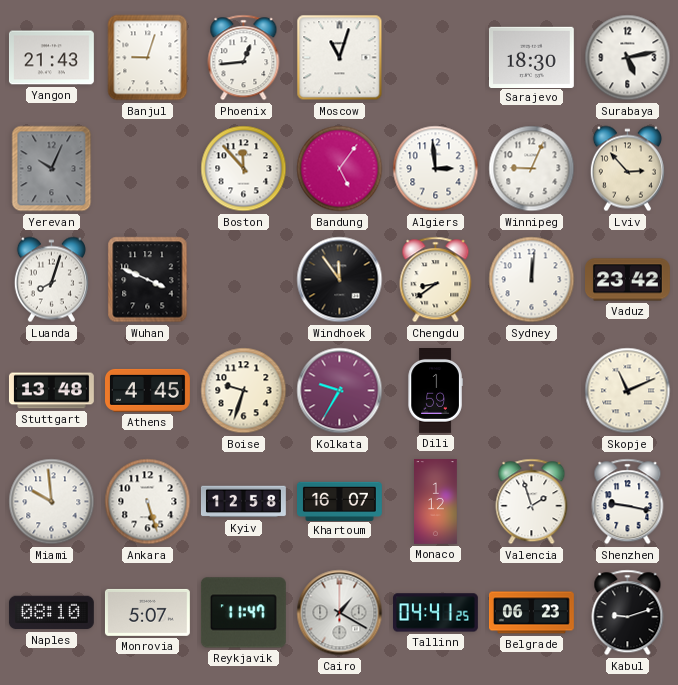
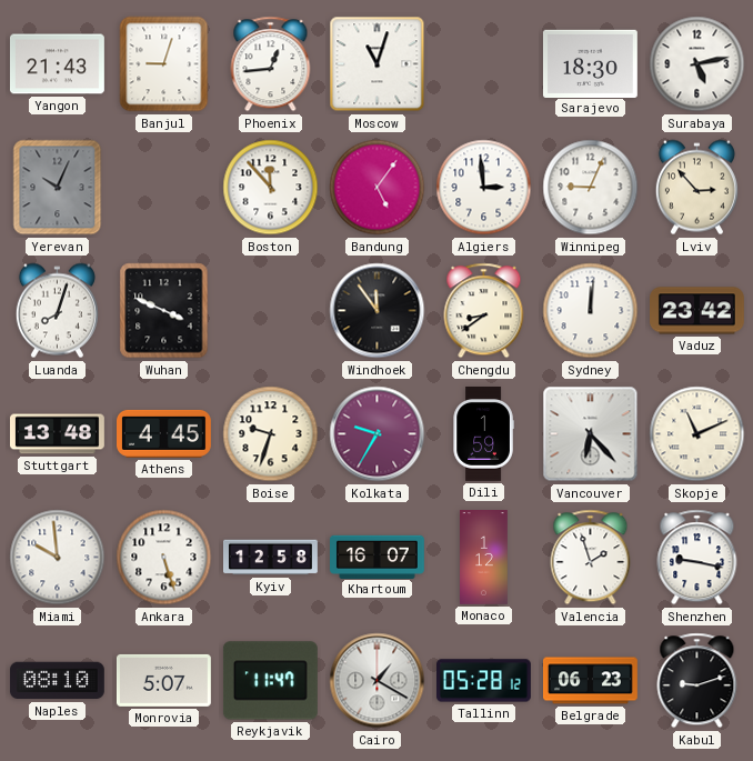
Vancouver: none -> 6:23
Tallinn: 04:41 -> 05:28
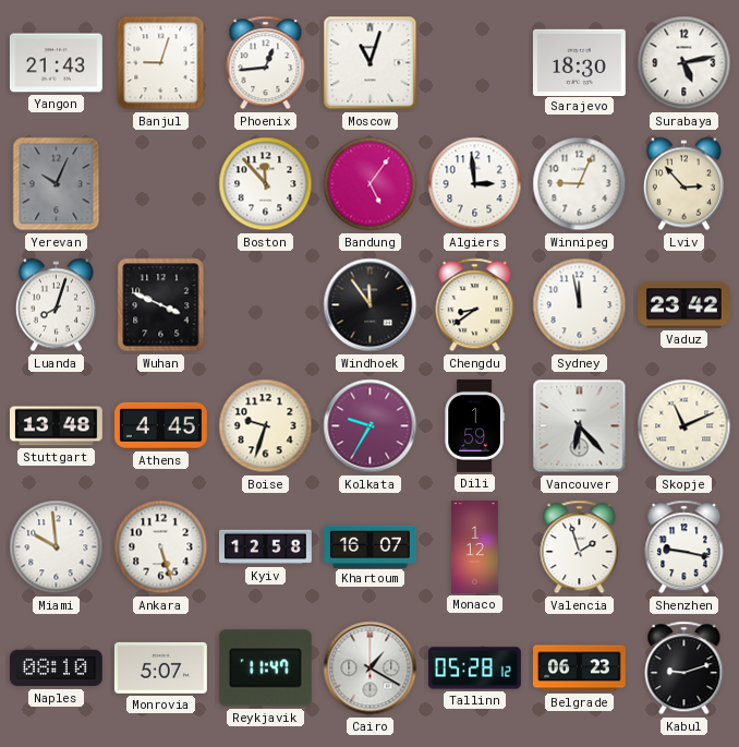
Sydney: 12:01 -> 11:58
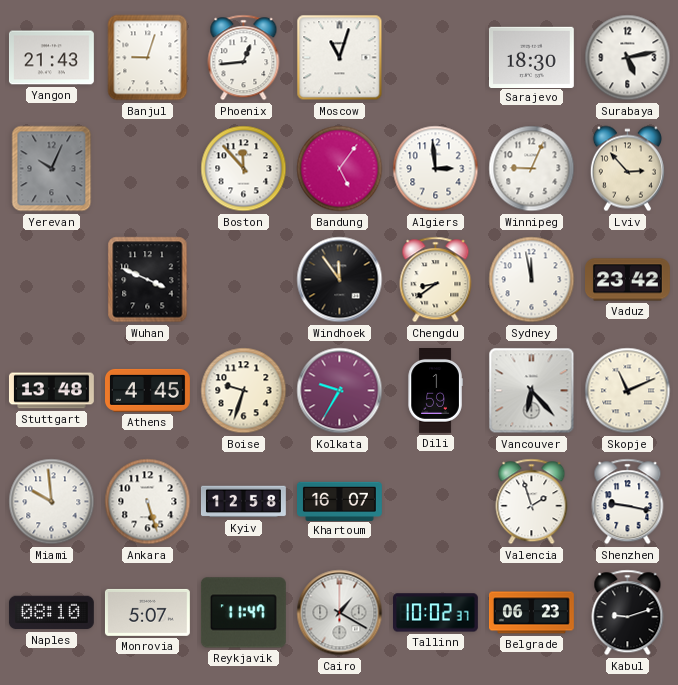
Luanda: 8:03 -> none
Monaco: 1:12 -> none
Tallinn: 05:28 -> 10:02
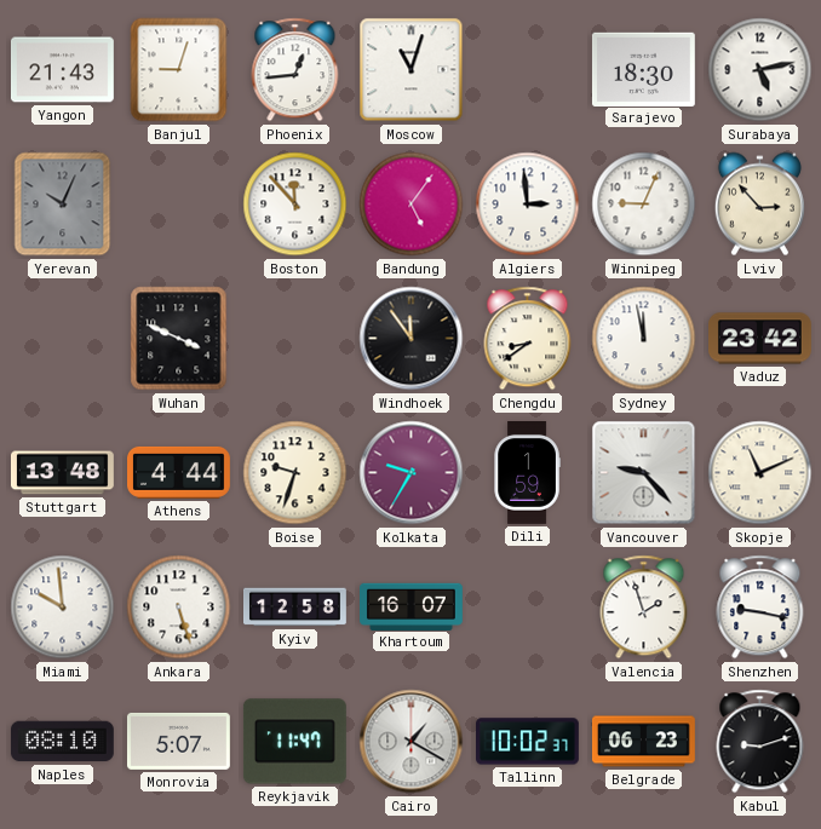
Athens: 4:45 -> 4:44
Vancouver: 6:23 -> 9:23
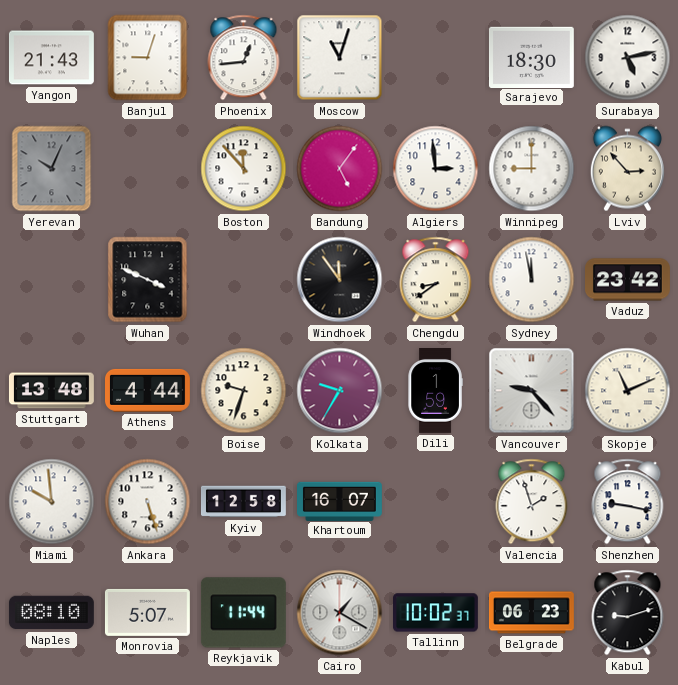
Winnipeg: 9:04 -> 9:00
Reykjavik: 11:47 -> 11:44
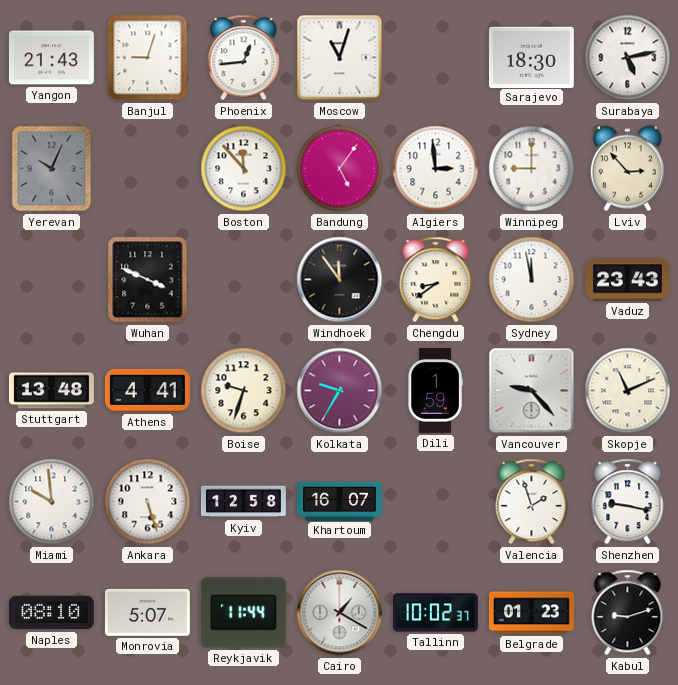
Vaduz: 23:42 -> 23:43
Athens: 4:44 -> 4:41
Belgrade: 06:23 -> 01:23
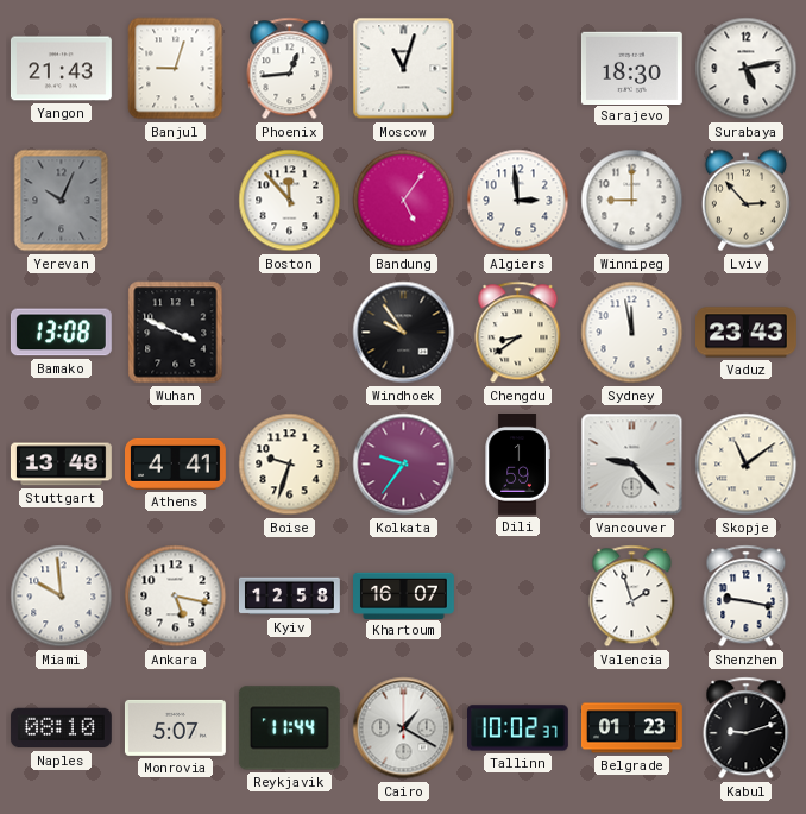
Bamako: none -> 13:08
Windhoek: 11:54 -> 9:54
Kolkata: 9:35 -> 9:36
Skopje: 11:11 -> 11:09
Ankara: 5:27 -> 5:17
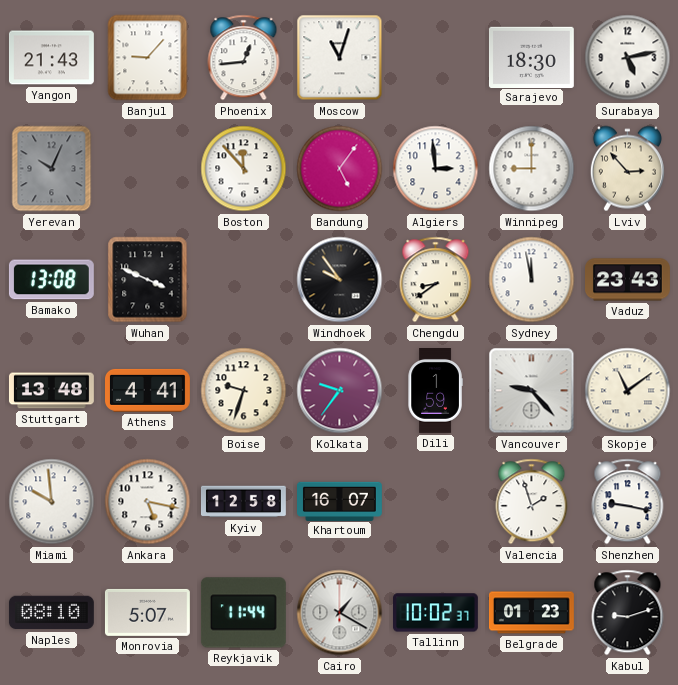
Banjul: 9:03 -> 9:07
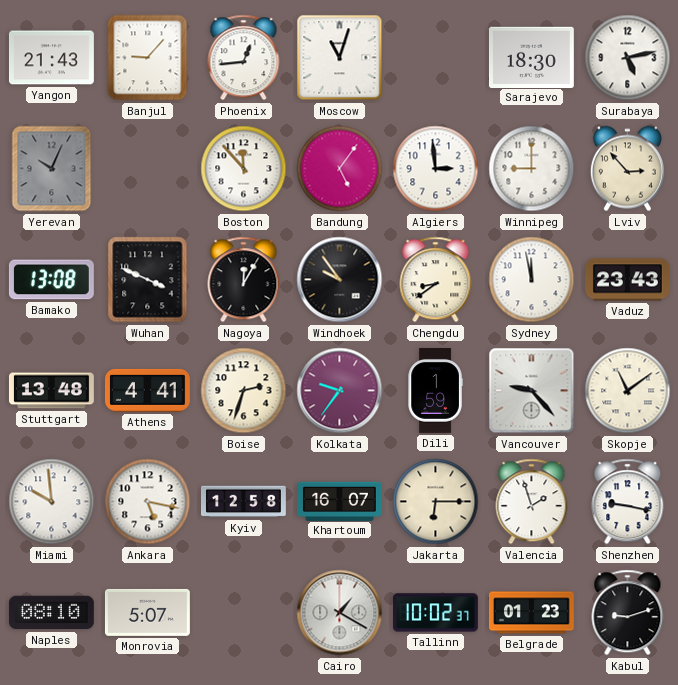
Nagoya: none -> 12:05
Boise: 9:33 -> 2:33
Jakarta: none -> 6:15
Reykjavik: 11:44 -> none
